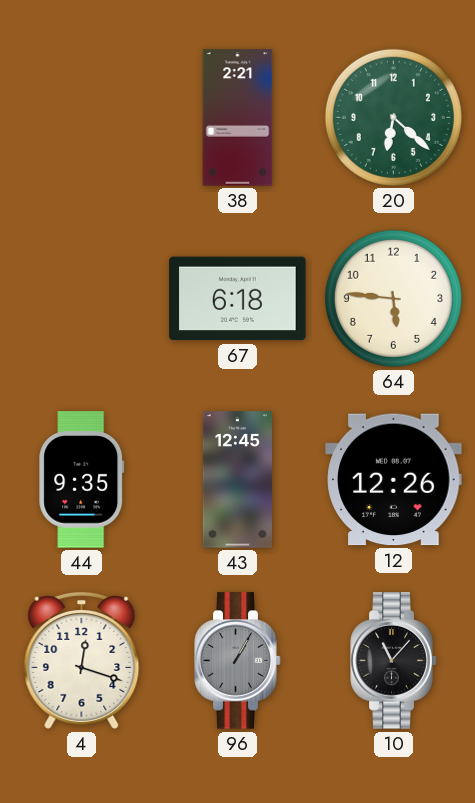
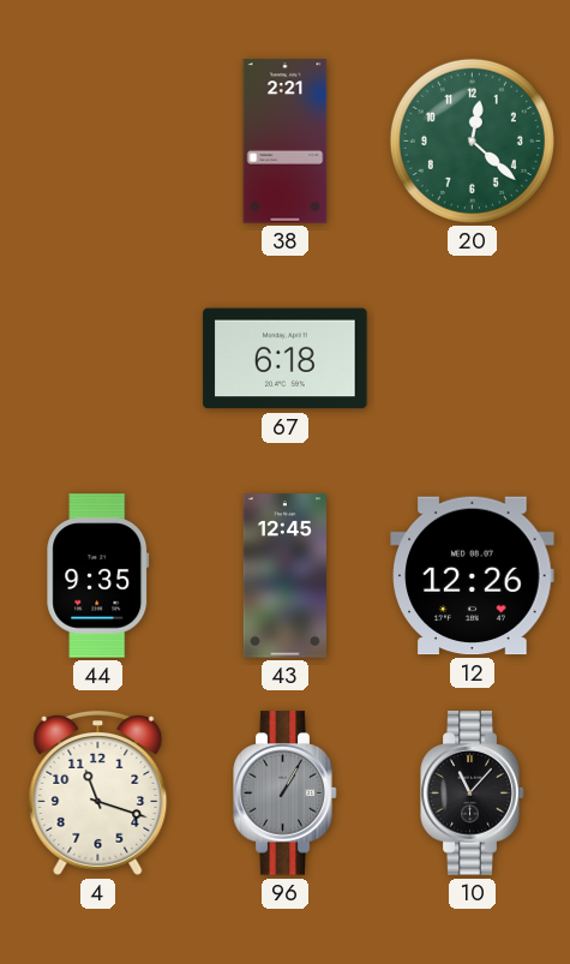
20: 6:22 -> 12:22
64: 5:46 -> none
4: 12:18 -> 11:18
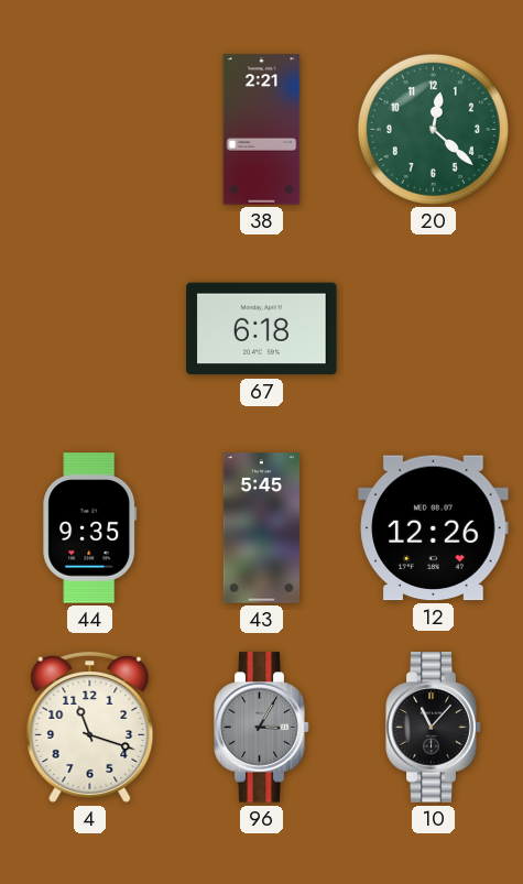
43: 12:45 -> 5:45
96: 1:05 -> 3:05
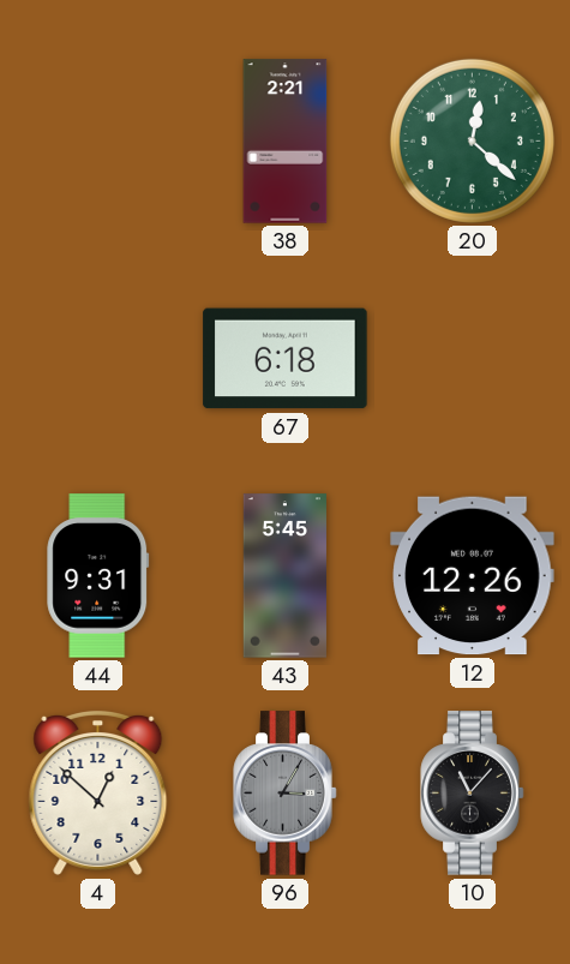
44: 9:35 -> 9:31
4: 11:18 -> 12:52
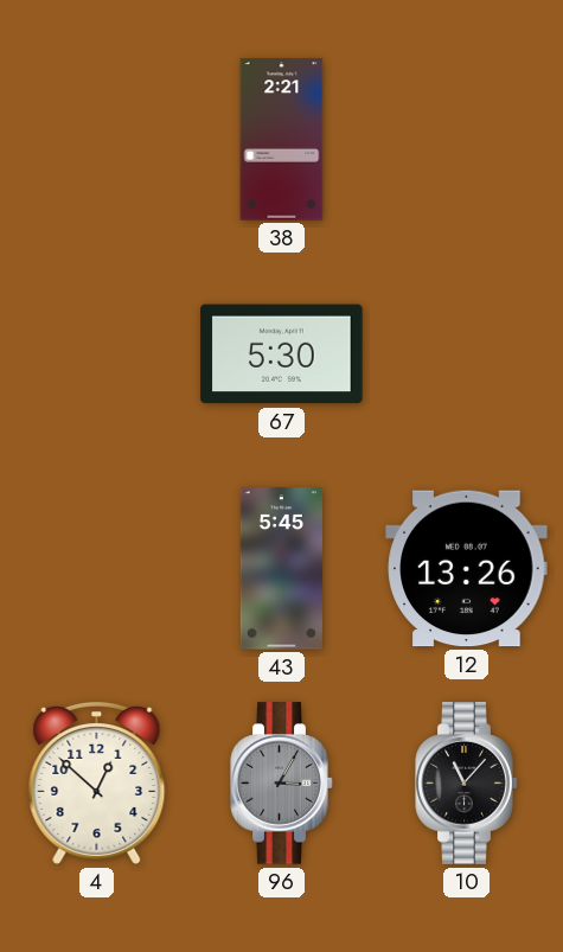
20: 12:22 -> none
67: 6:18 -> 5:30
44: 9:31 -> none
12: 12:26 -> 13:26
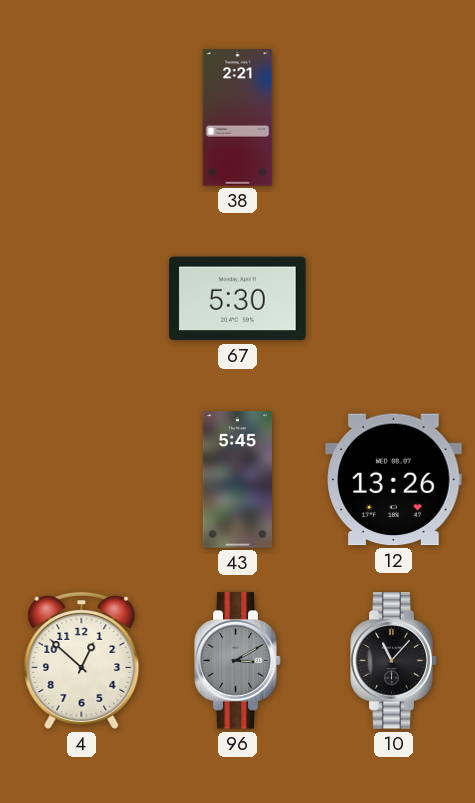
96: 3:05 -> 3:10
